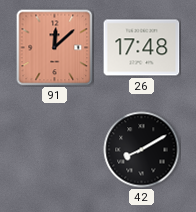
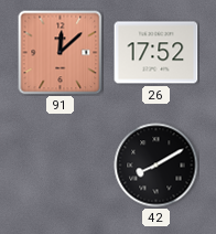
26: 17:48 -> 17:52
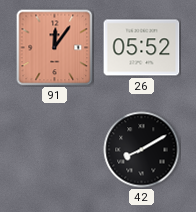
91: 12:08 -> 12:06
26: 17:52 -> 05:52
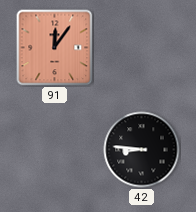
26: 05:52 -> none
42: 8:10 -> 8:46
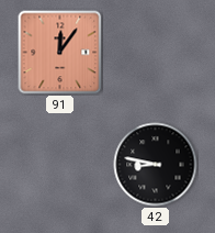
42: 8:46 -> 8:47
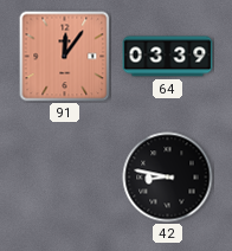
64: none -> 03:39
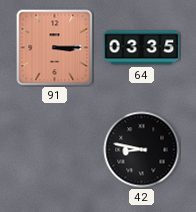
91: 12:06 -> 3:15
64: 03:39 -> 03:35
